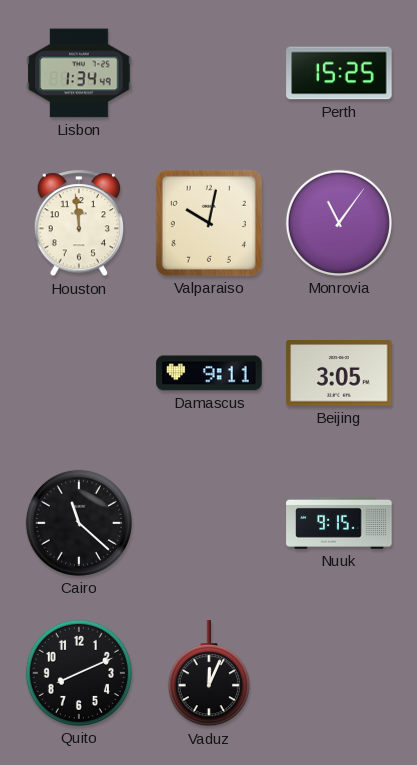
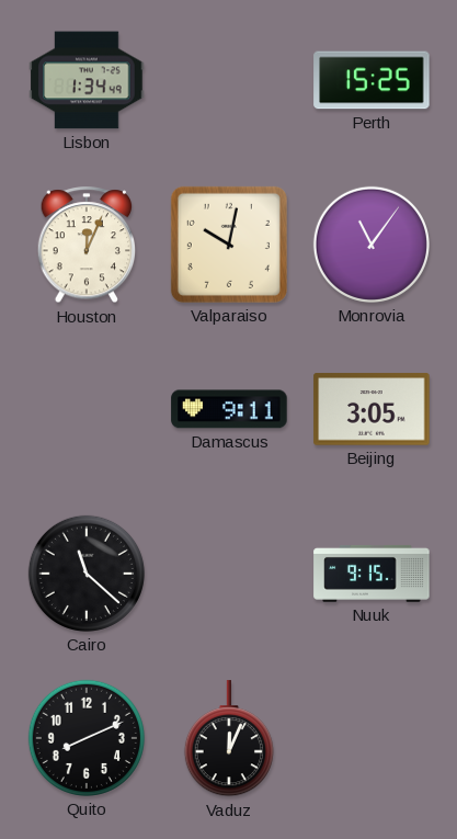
Houston: 11:59 -> 12:04
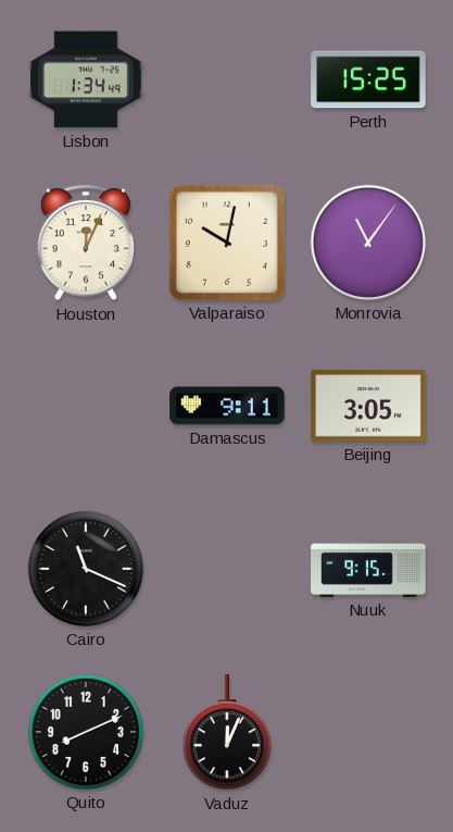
Cairo: 11:22 -> 11:19
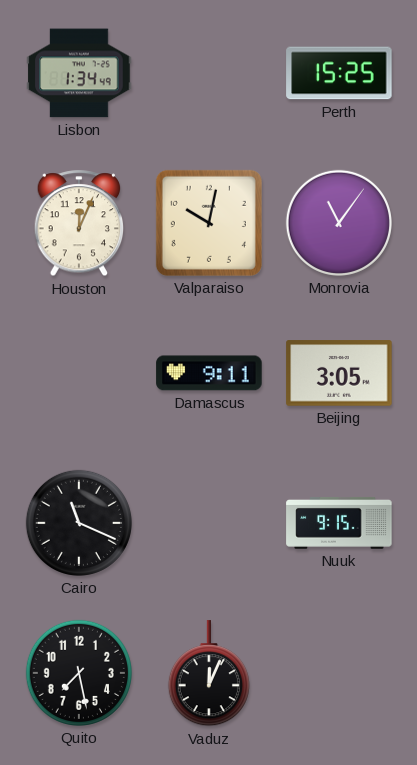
Quito: 8:11 -> 7:28
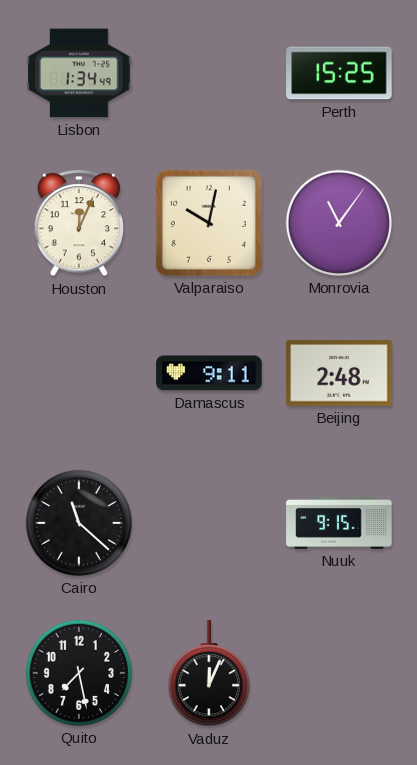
Beijing: 3:05 -> 2:48
Cairo: 11:19 -> 11:22
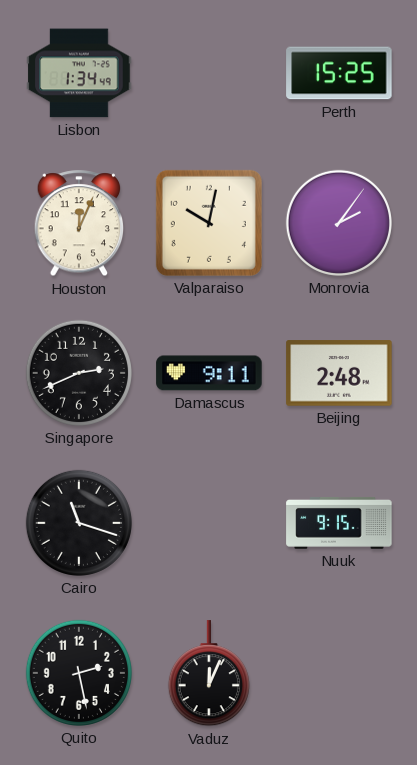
Monrovia: 11:06 -> 2:06
Singapore: none -> 2:41
Cairo: 11:22 -> 11:18
Quito: 7:28 -> 2:28
